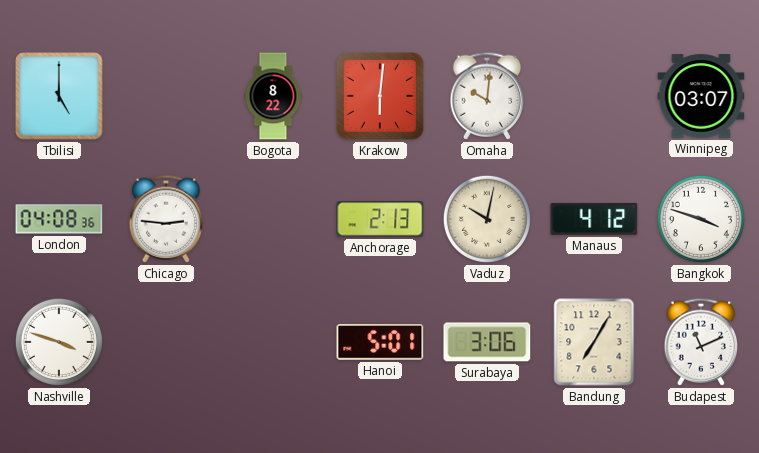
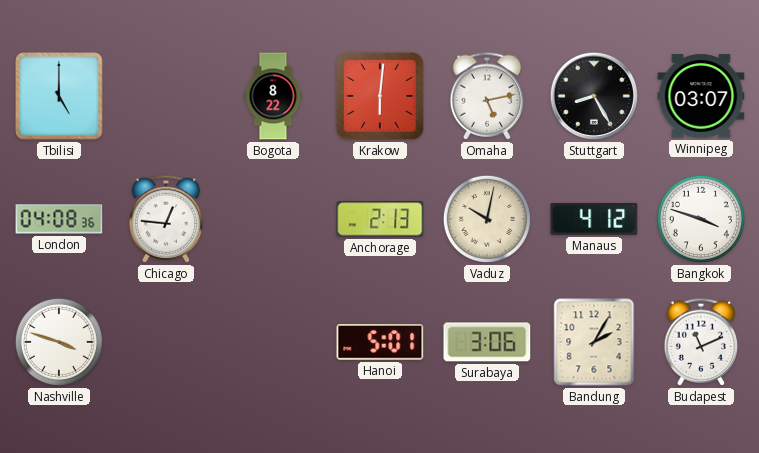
Omaha: 10:01 -> 5:13
Stuttgart: none -> 8:25
Chicago: 2:46 -> 12:46
Bandung: 7:05 -> 2:05
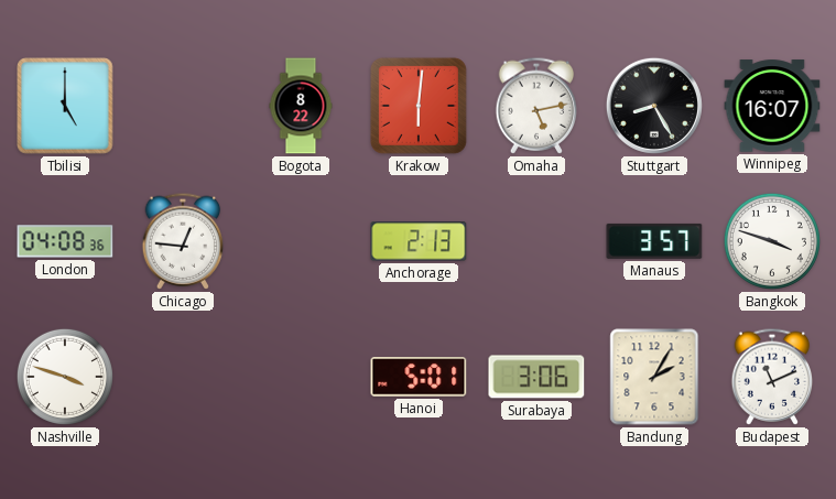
Winnipeg: 03:07 -> 16:07
Vaduz: 10:02 -> none
Manaus: 4:12 -> 3:57
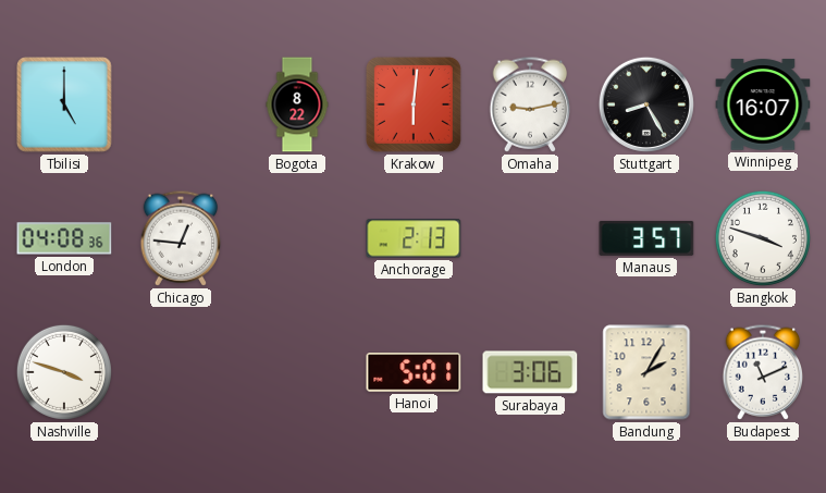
Omaha: 5:13 -> 9:13
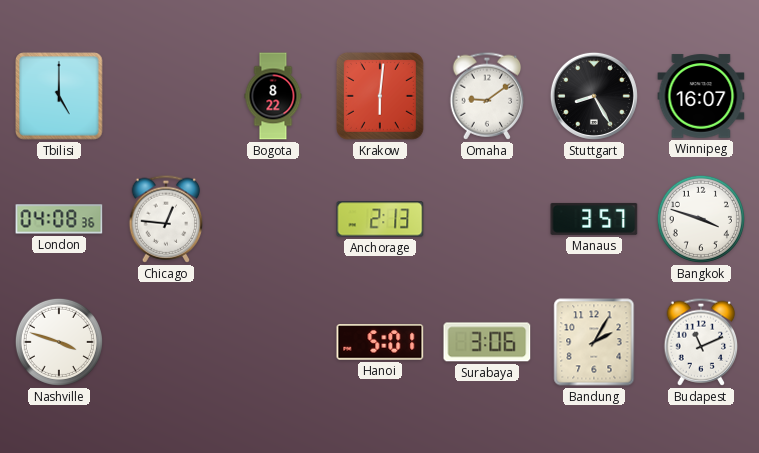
Omaha: 9:13 -> 9:09
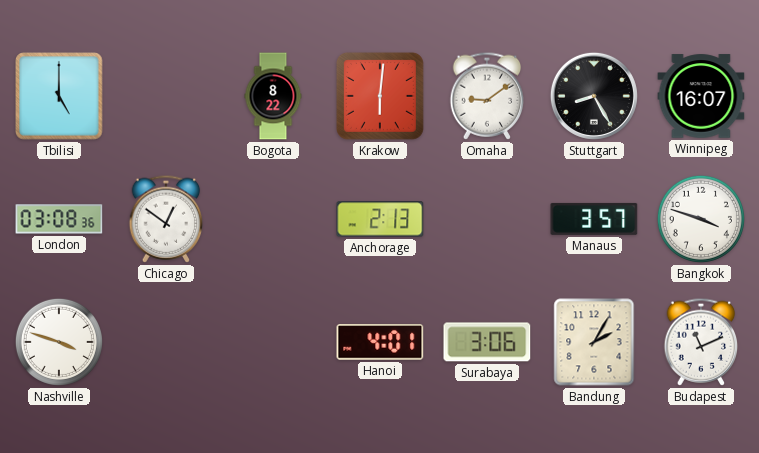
London: 04:08 -> 03:08
Chicago: 12:46 -> 12:51
Hanoi: 5:01 -> 4:01
